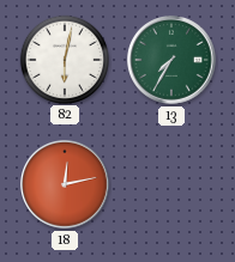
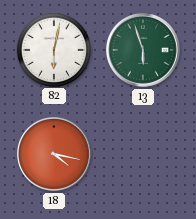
13: 7:35 -> 5:57
18: 12:13 -> 4:17
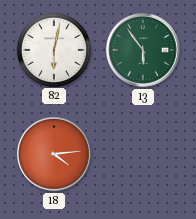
13: 5:57 -> 5:54
18: 4:17 -> 4:14
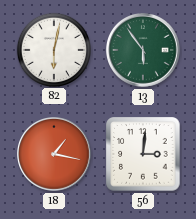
18: 4:14 -> 1:17
56: none -> 3:01
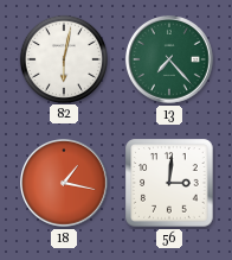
13: 5:54 -> 7:23
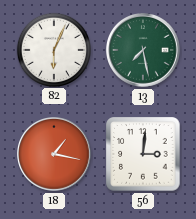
82: 6:02 -> 6:04
13: 7:23 -> 7:28
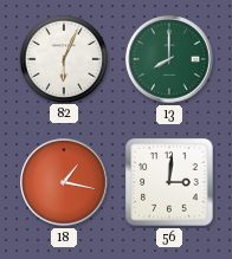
13: 7:28 -> 8:00
